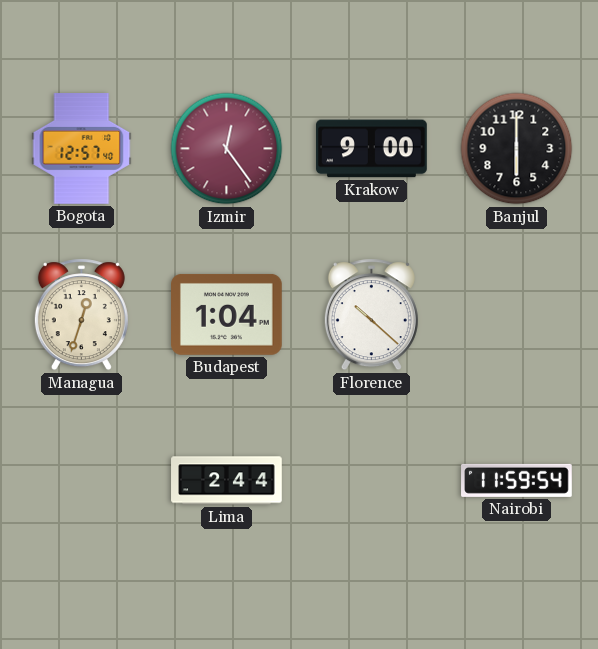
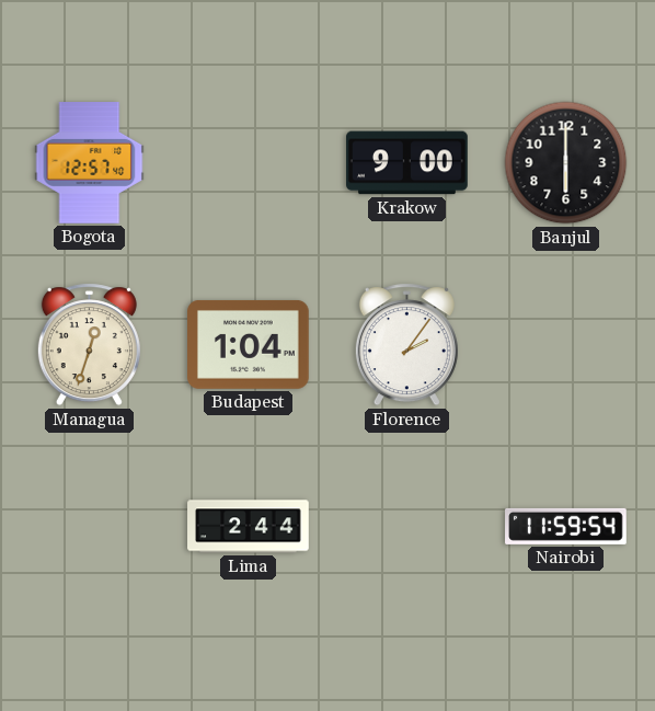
Izmir: 12:24 -> none
Florence: 10:22 -> 2:06
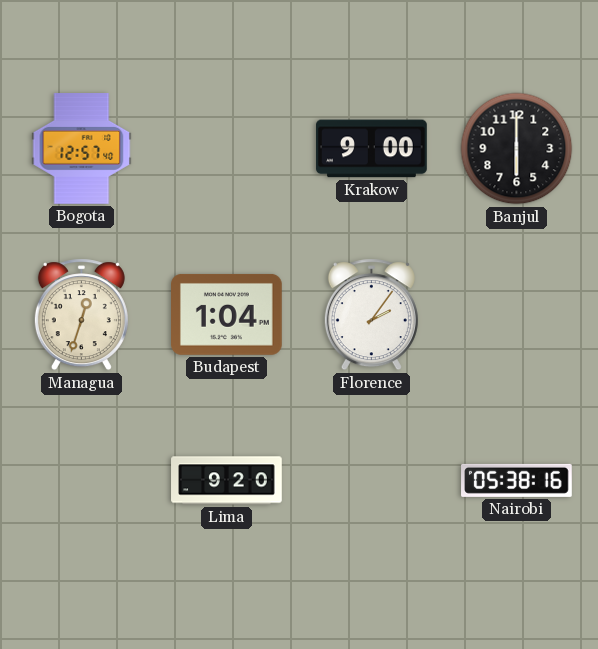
Lima: 2:44 -> 9:20
Nairobi: 11:59 -> 05:38
